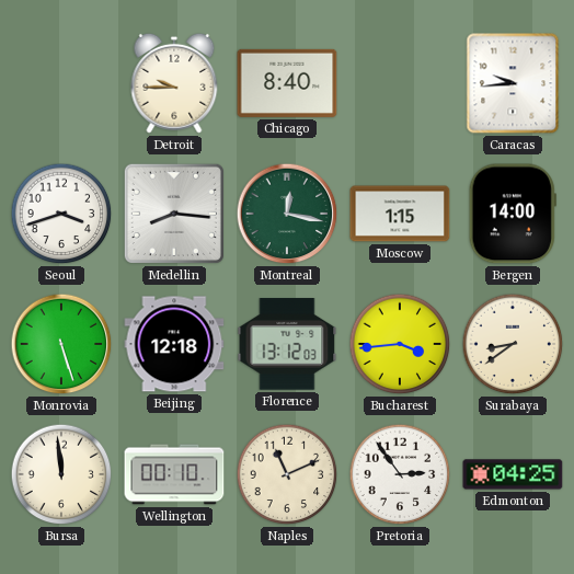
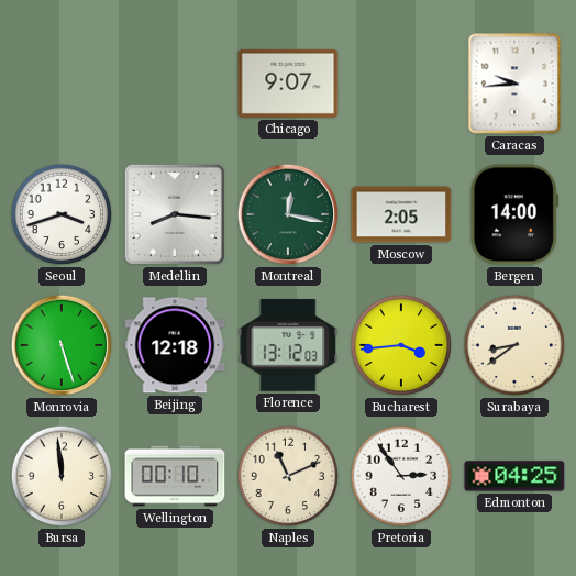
Detroit: 9:45 -> none
Chicago: 8:40 -> 9:07
Moscow: 1:15 -> 2:05
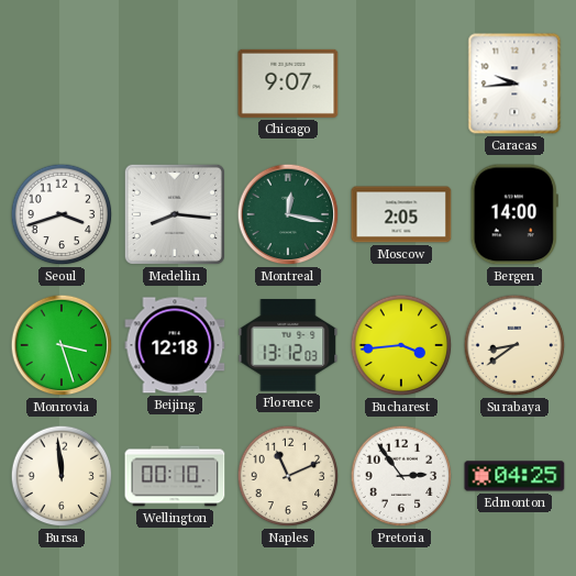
Monrovia: 5:27 -> 3:27
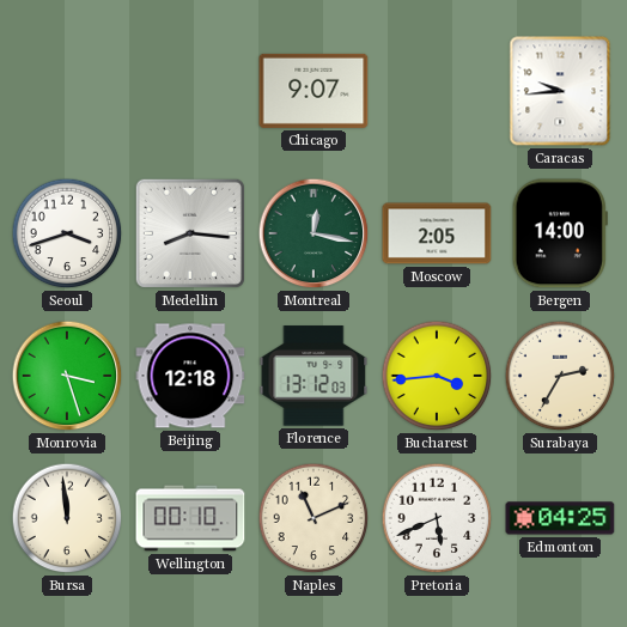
Surabaya: 8:39 -> 2:35
Pretoria: 2:54 -> 5:41
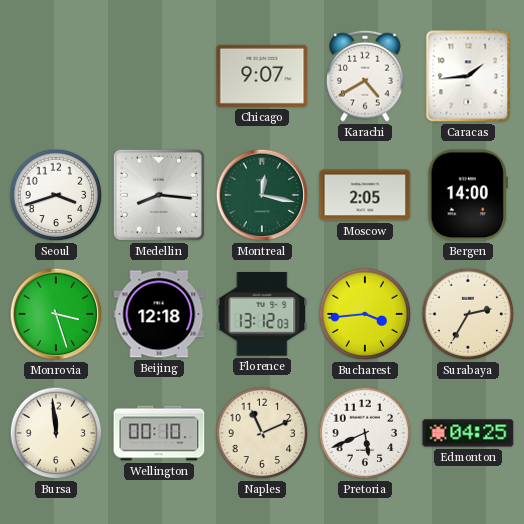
Karachi: none -> 4:40
Caracas: 9:44 -> 1:44
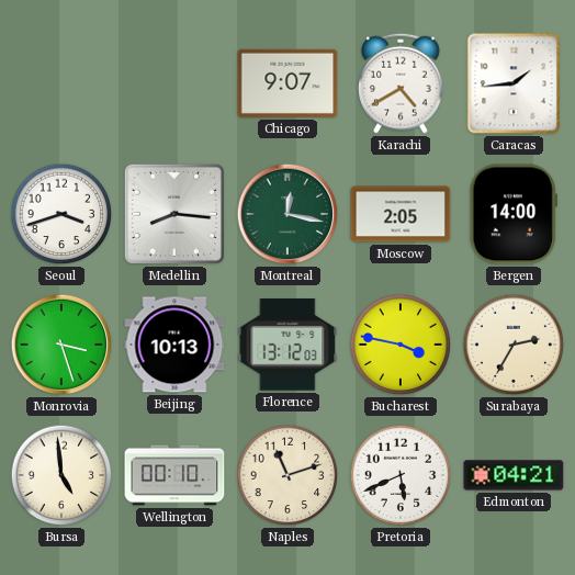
Beijing: 12:18 -> 10:13
Bucharest: 3:44 -> 3:47
Bursa: 11:59 -> 4:59
Naples: 11:11 -> 11:12
Edmonton: 04:25 -> 04:21
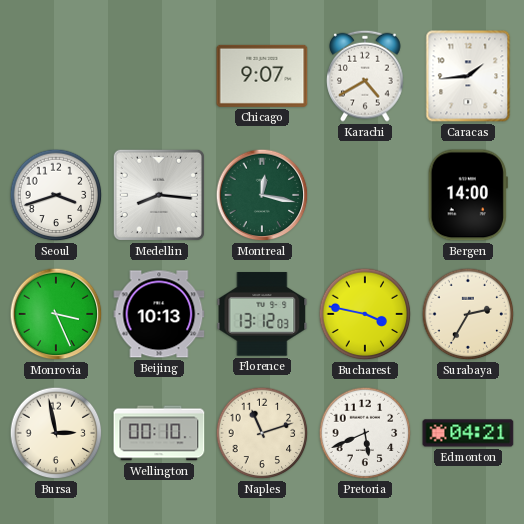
Moscow: 2:05 -> none
Monrovia: 3:27 -> 3:26
Bursa: 4:59 -> 2:58
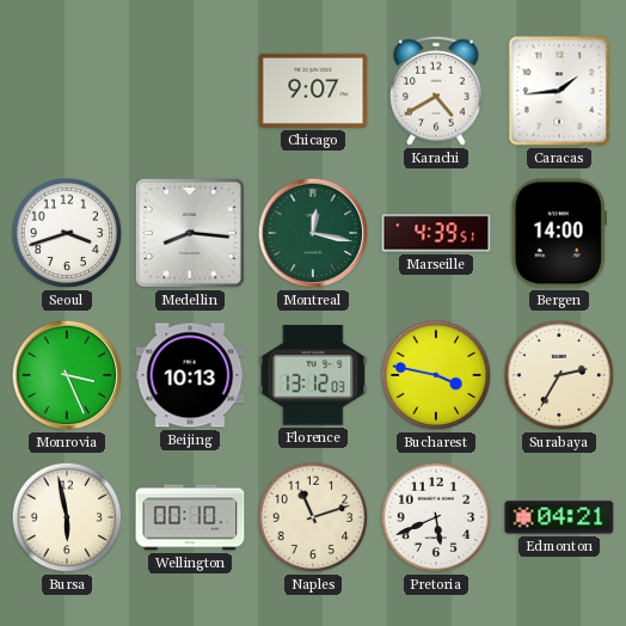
Marseille: none -> 4:39
Bursa: 2:58 -> 5:58
